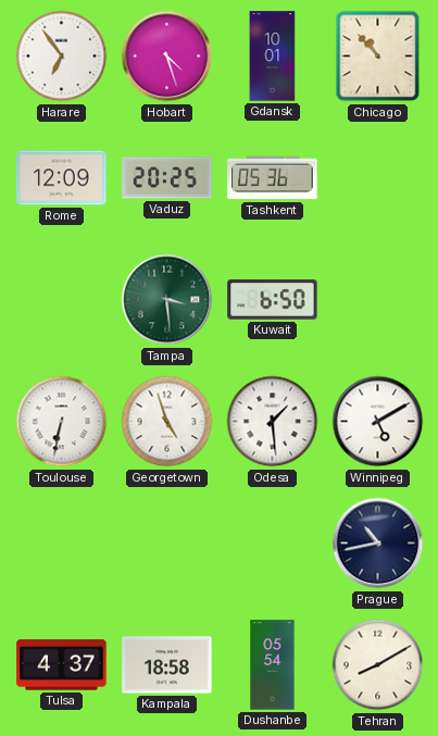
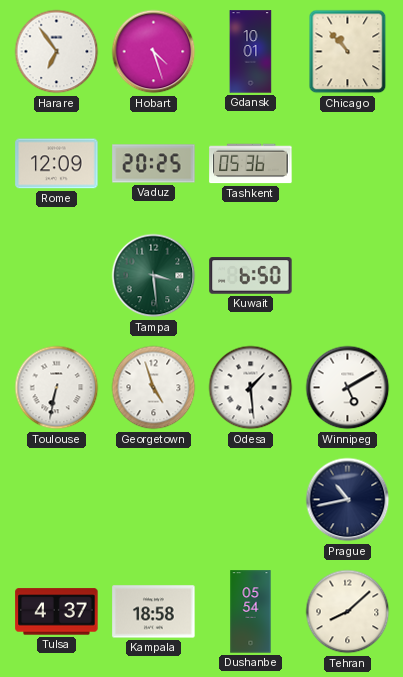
Tehran: 8:10 -> 8:08
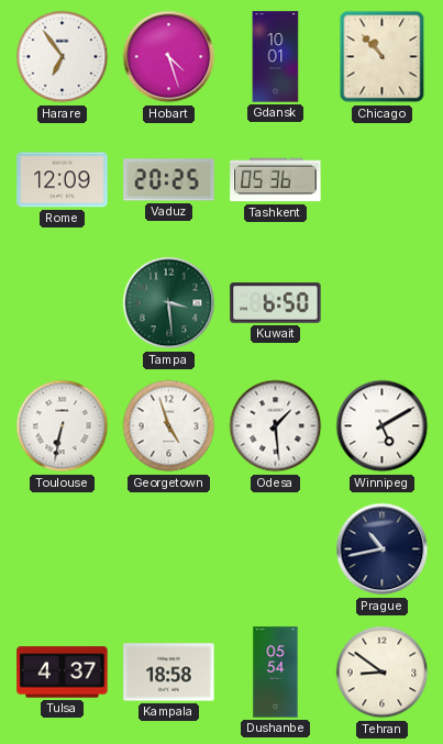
Tehran: 8:08 -> 8:51
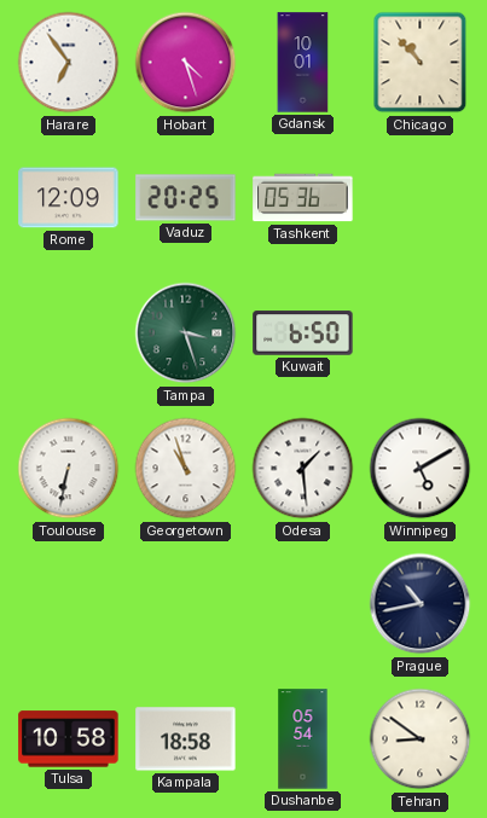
Tampa: 3:29 -> 3:27
Georgetown: 4:57 -> 10:57
Tulsa: 4:37 -> 10:58
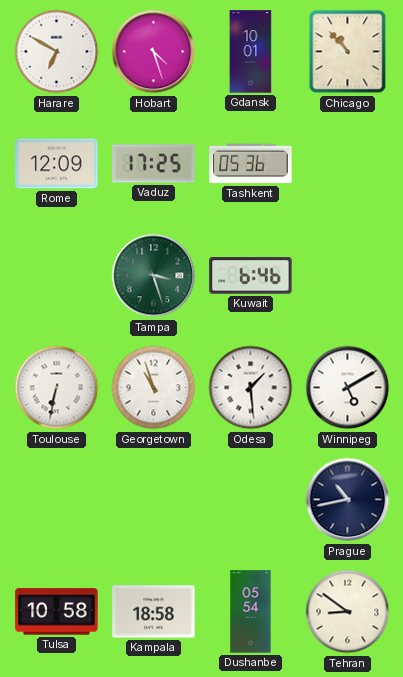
Harare: 6:54 -> 6:50
Vaduz: 20:25 -> 17:25
Kuwait: 6:50 -> 6:46
